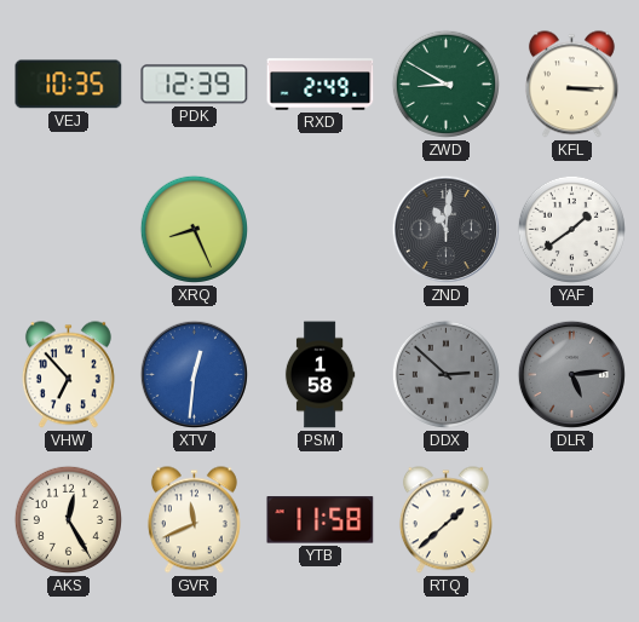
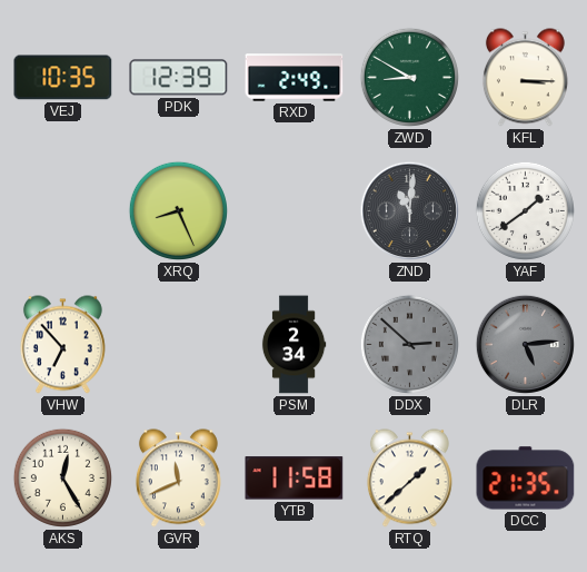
XTV: 12:31 -> none
PSM: 1:58 -> 2:34
DCC: none -> 21:35
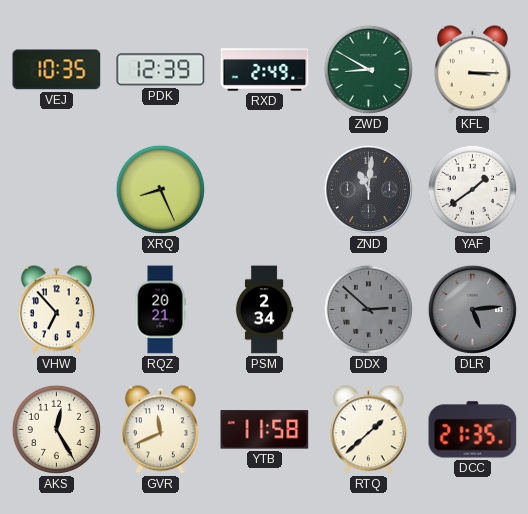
RQZ: none -> 20:21
